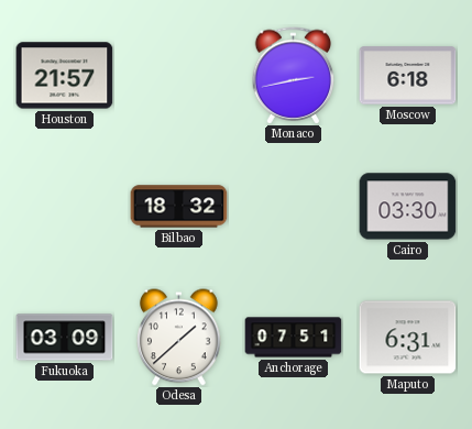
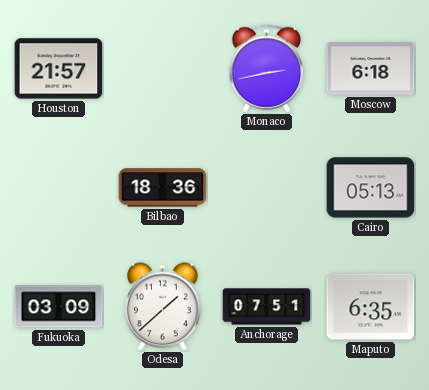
Bilbao: 18:32 -> 18:36
Cairo: 03:30 -> 05:13
Maputo: 6:31 -> 6:35
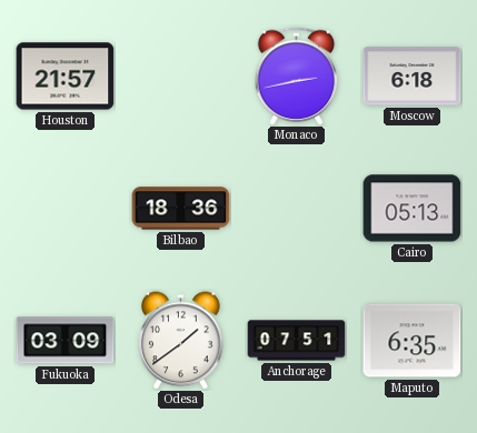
Odesa: 1:38 -> 1:39
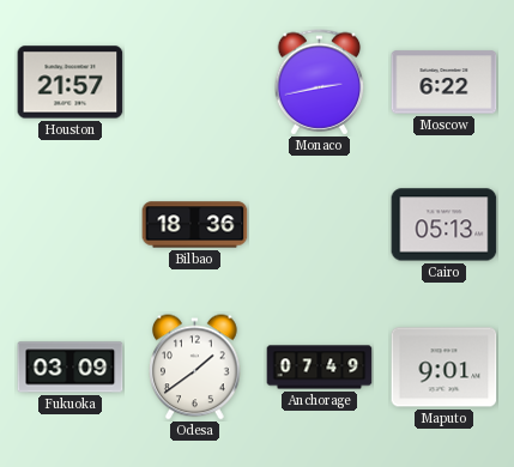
Moscow: 6:18 -> 6:22
Anchorage: 07:51 -> 07:49
Maputo: 6:35 -> 9:01
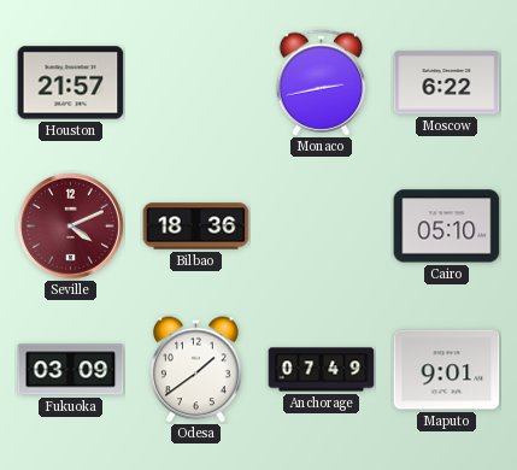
Seville: none -> 4:11
Cairo: 05:13 -> 05:10
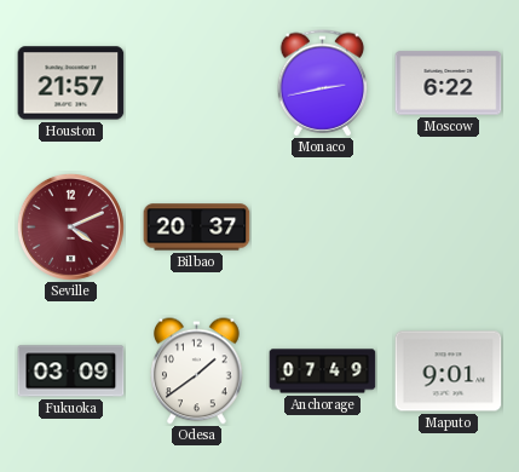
Bilbao: 18:36 -> 20:37
Cairo: 05:10 -> none
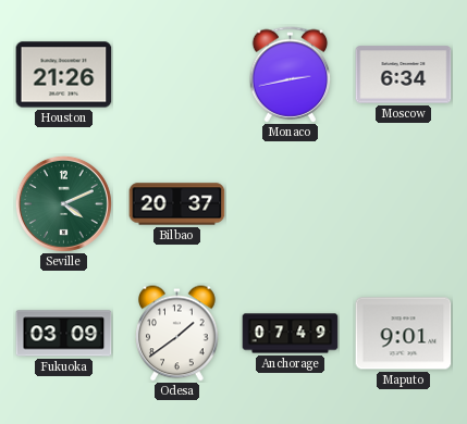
Houston: 21:57 -> 21:26
Moscow: 6:22 -> 6:34
Seville dial: burgundy -> green
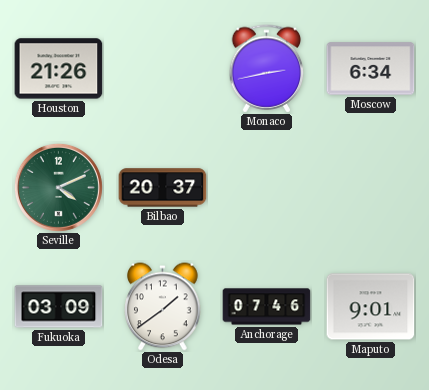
Anchorage: 07:49 -> 07:46
